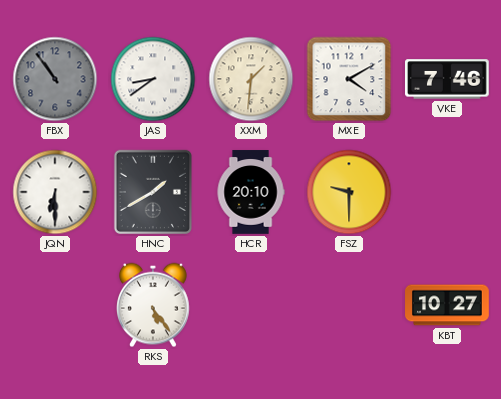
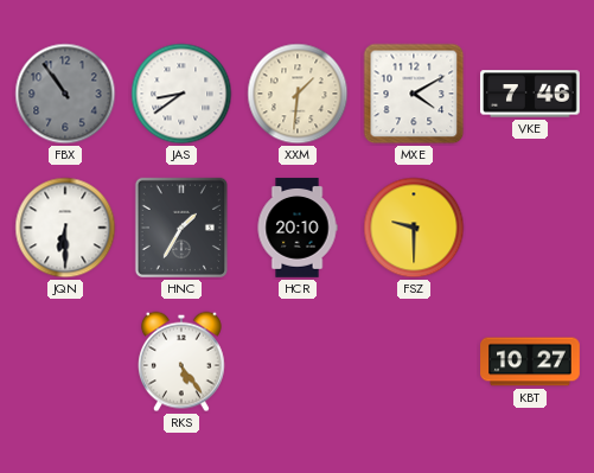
HNC: 1:40 -> 1:35
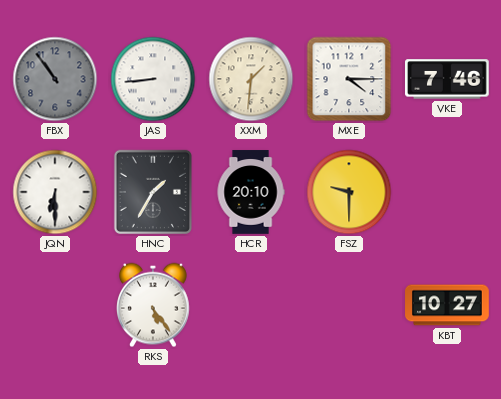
JAS: 8:39 -> 8:44
MXE: 4:10 -> 4:15
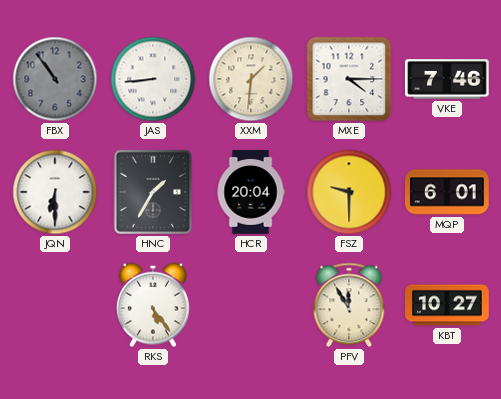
HCR: 20:10 -> 20:04
MQP: none -> 6:01
PFV: none -> 11:55
